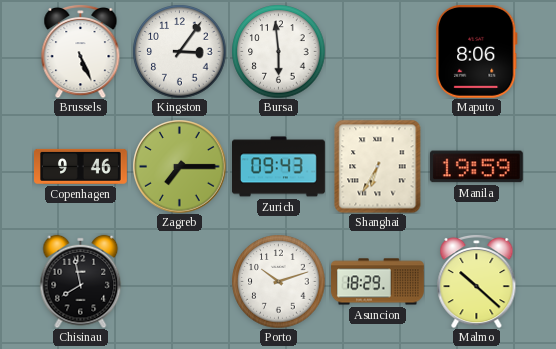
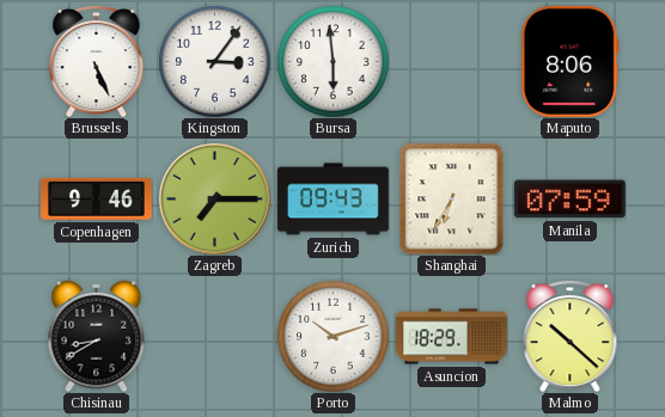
Manila: 19:59 -> 07:59
Chisinau: 7:58 -> 8:40
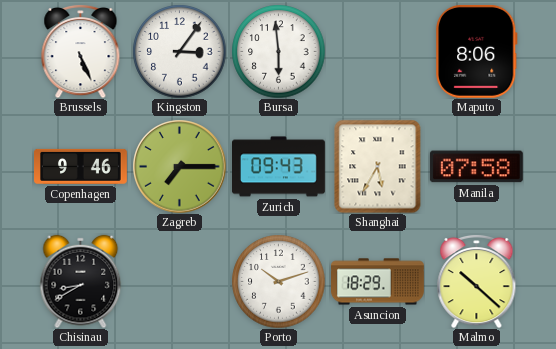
Shanghai: 6:35 -> 5:35
Manila: 07:59 -> 07:58
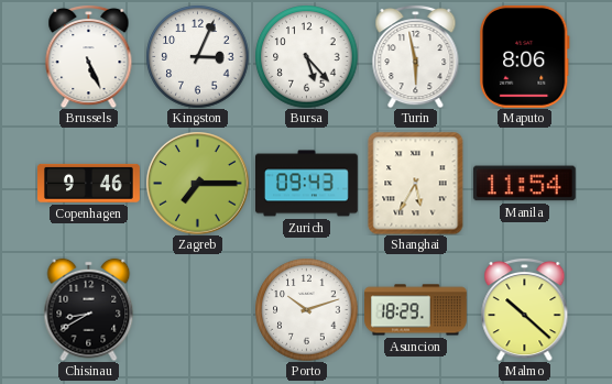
Kingston: 3:06 -> 3:04
Bursa: 5:59 -> 5:23
Turin: none -> 5:58
Manila: 07:58 -> 11:54
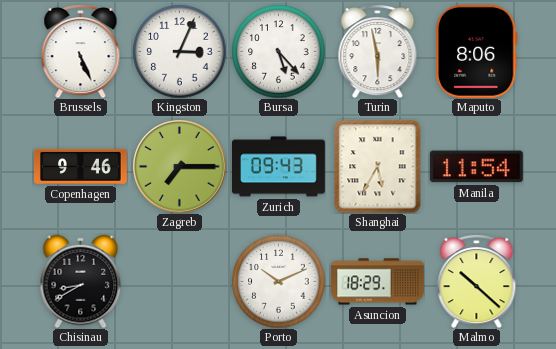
Porto: 10:12 -> 10:11
